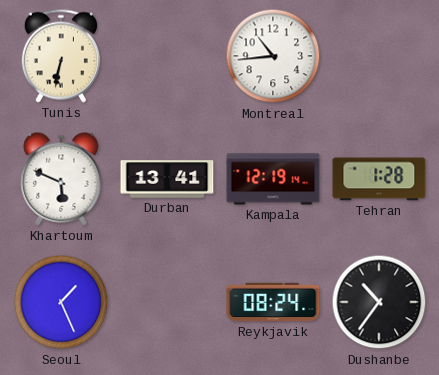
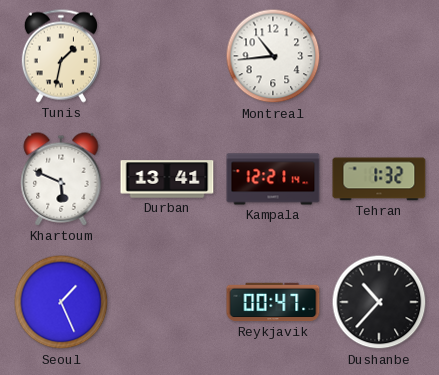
Tunis: 6:32 -> 1:32
Kampala: 12:19 -> 12:21
Tehran: 1:28 -> 1:32
Reykjavik: 08:24 -> 00:47
Dushanbe: 10:36 -> 10:37
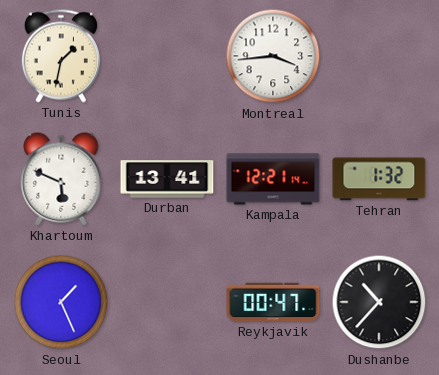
Montreal: 10:44 -> 3:44
